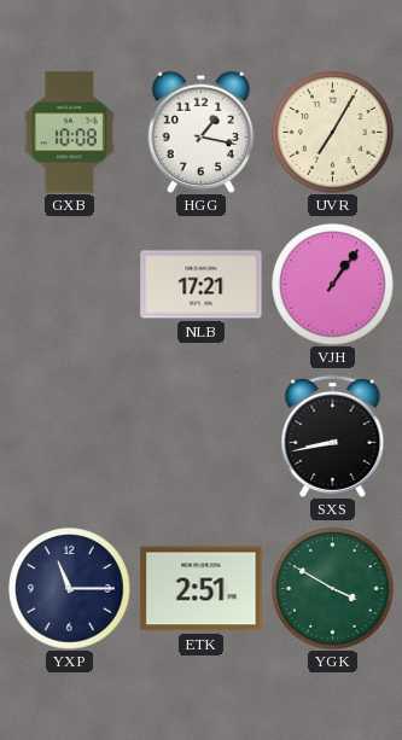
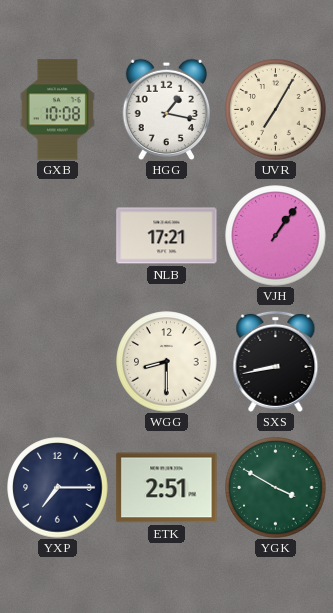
WGG: none -> 8:30
YXP: 11:15 -> 7:15
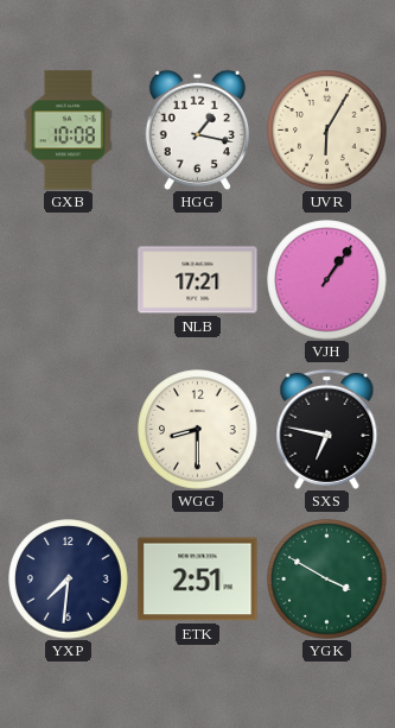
UVR: 7:05 -> 6:05
SXS: 8:43 -> 6:47
YXP: 7:15 -> 7:31
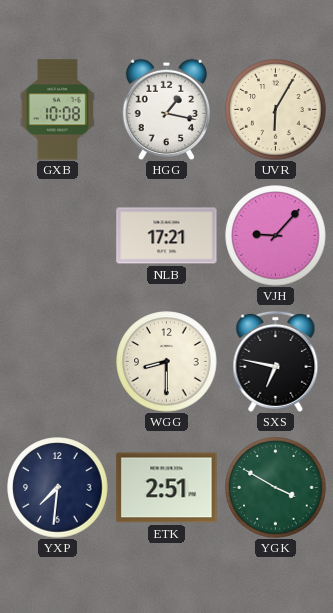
VJH: 1:06 -> 9:07
